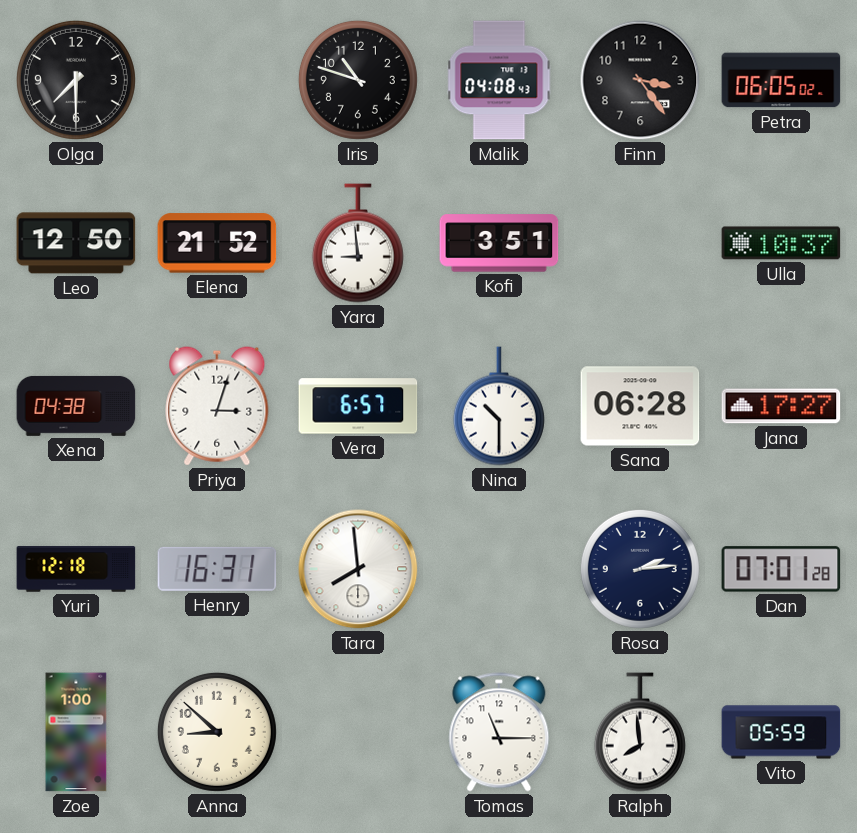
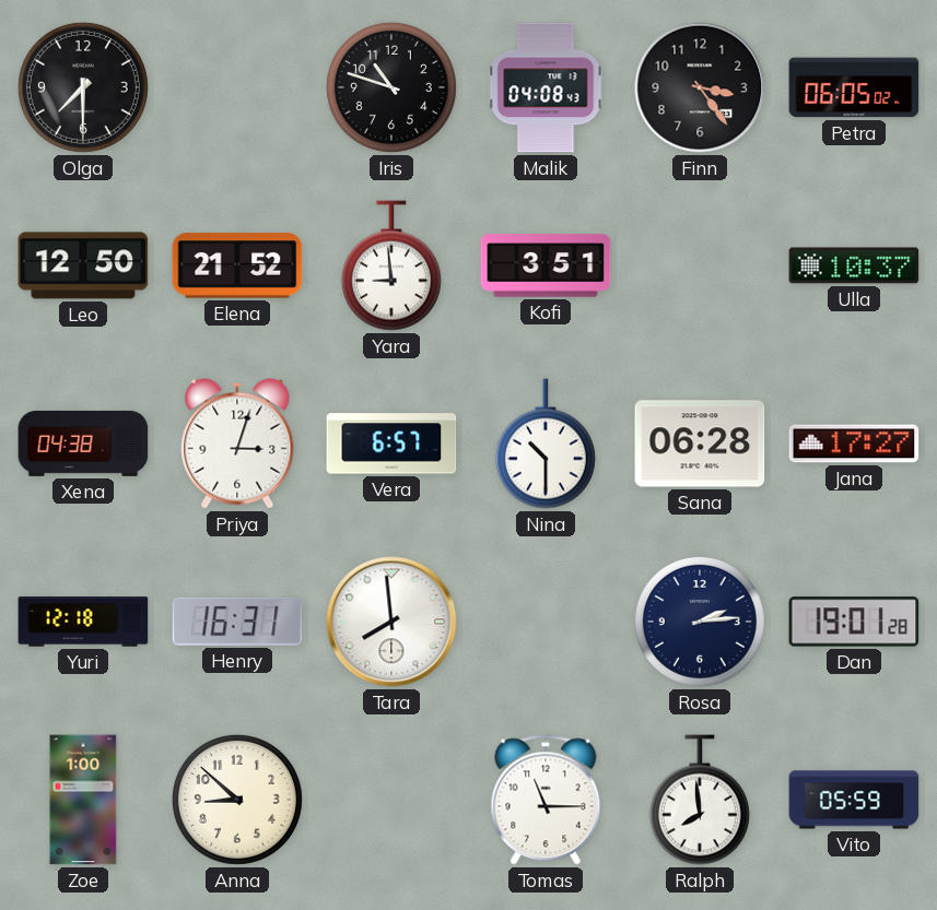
Dan: 07:01 -> 19:01
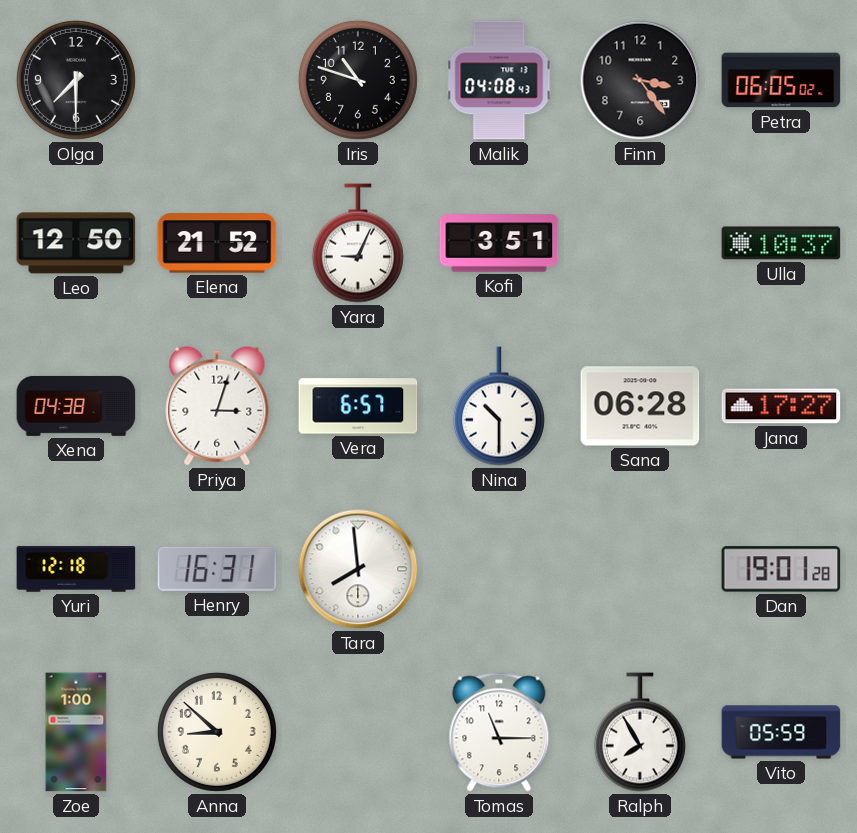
Yara: 8:59 -> 9:04
Rosa: 2:14 -> none
Ralph: 7:59 -> 7:55
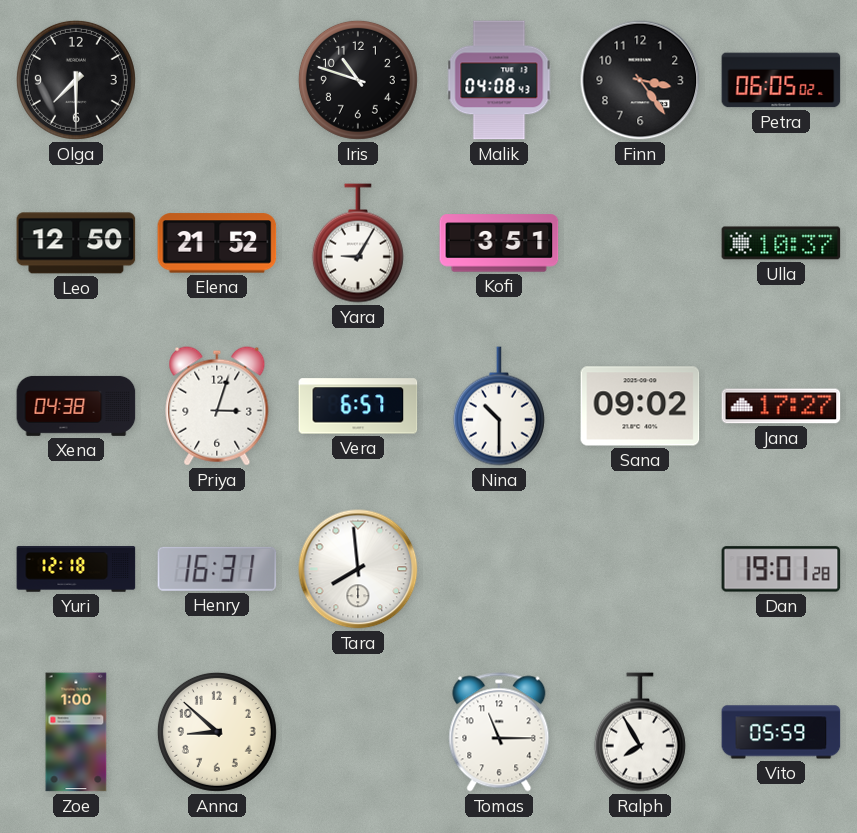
Yara: 9:04 -> 9:05
Sana: 06:28 -> 09:02
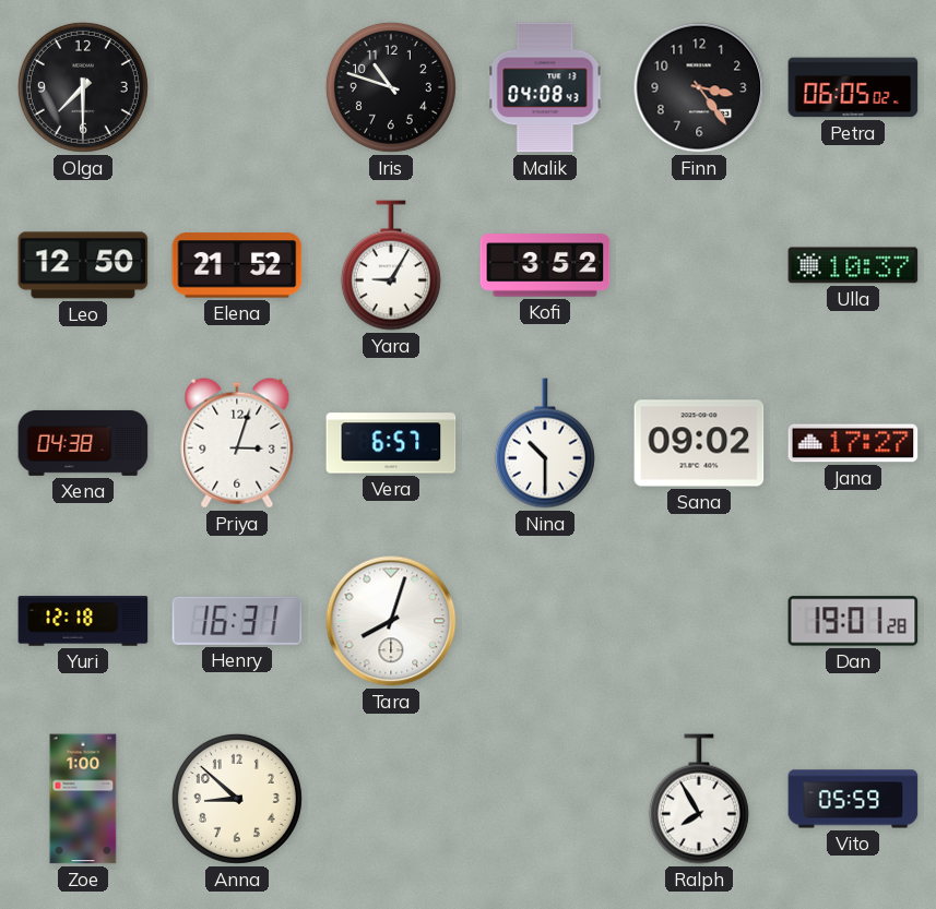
Kofi: 3:51 -> 3:52
Tara: 7:59 -> 8:03
Tomas: 11:15 -> none
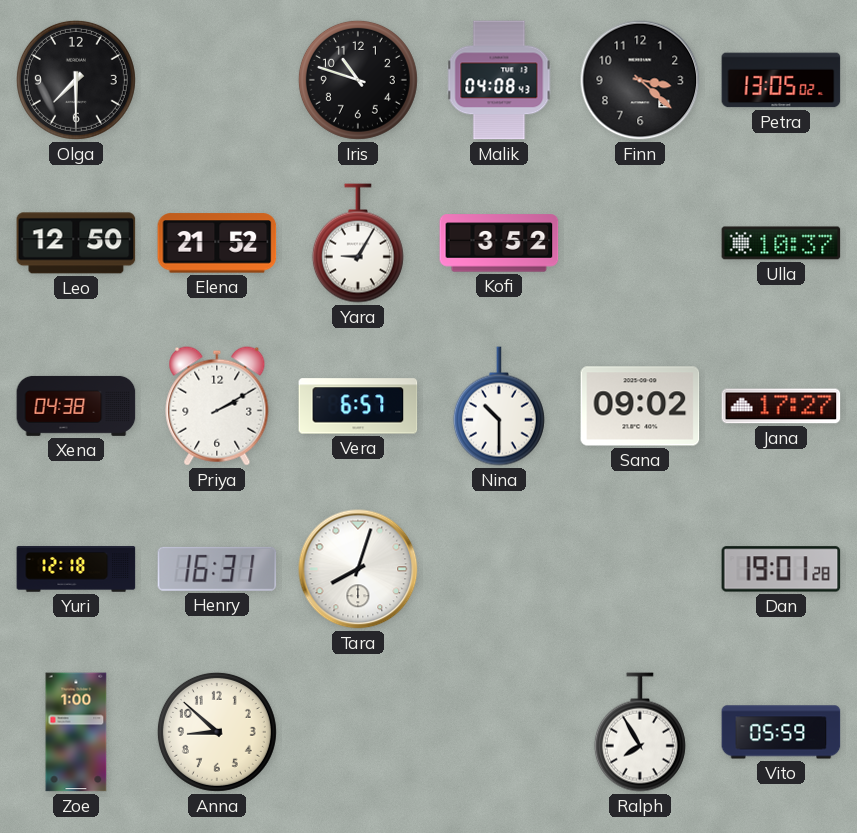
Finn: 3:24 -> 3:22
Petra: 06:05 -> 13:05
Priya: 3:03 -> 2:10
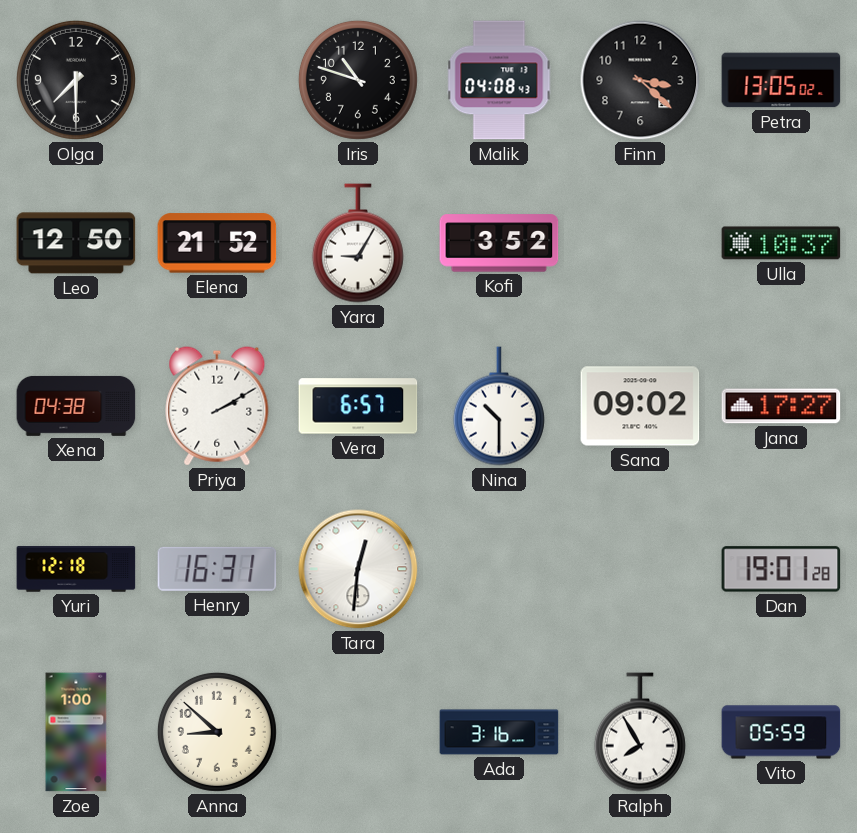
Tara: 8:03 -> 12:31
Ada: none -> 3:16
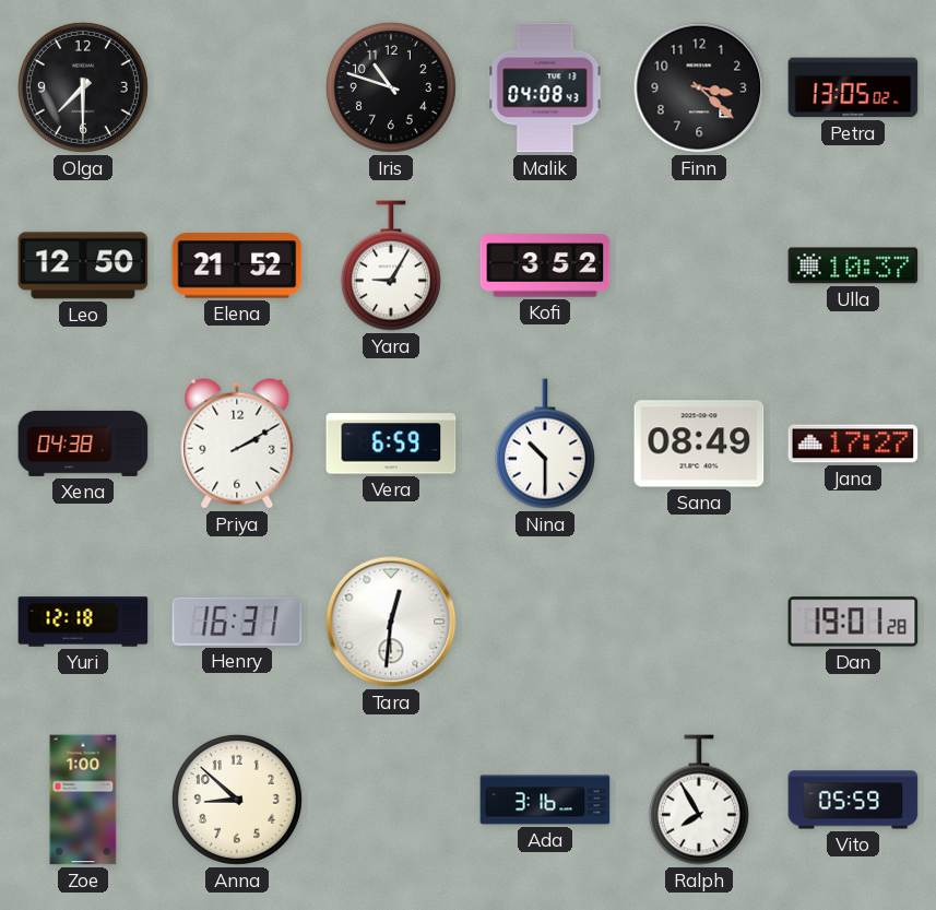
Vera: 6:57 -> 6:59
Sana: 09:02 -> 08:49
